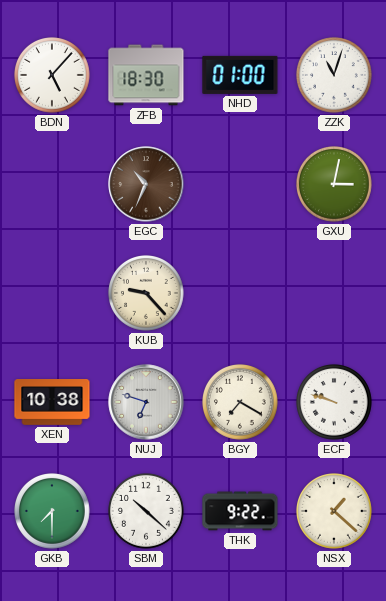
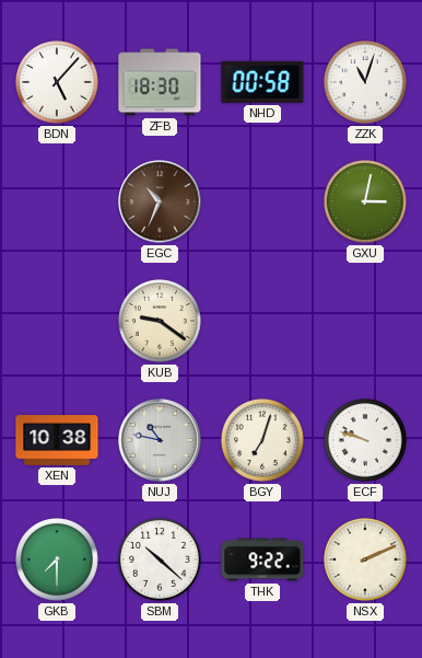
NHD: 01:00 -> 00:58
KUB: 9:23 -> 9:21
NUJ: 6:48 -> 10:47
BGY: 7:20 -> 7:03
NSX: 1:22 -> 2:11
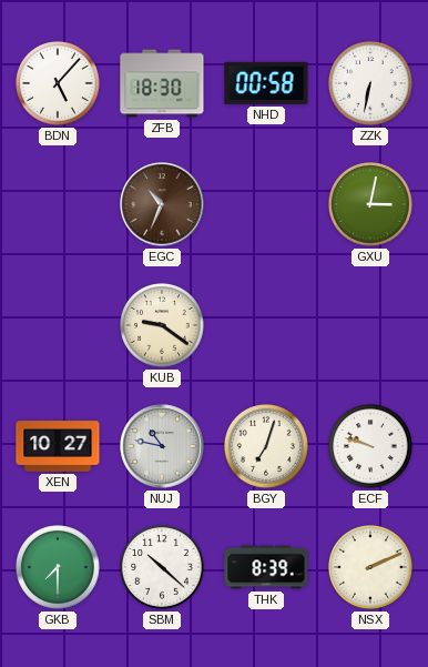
ZZK: 11:03 -> 6:32
XEN: 10:38 -> 10:27
THK: 9:22 -> 8:39
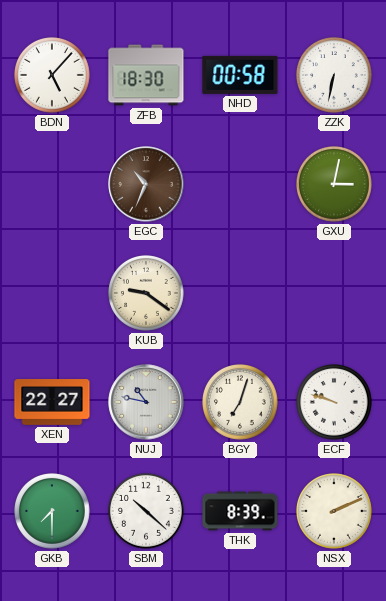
XEN: 10:27 -> 22:27
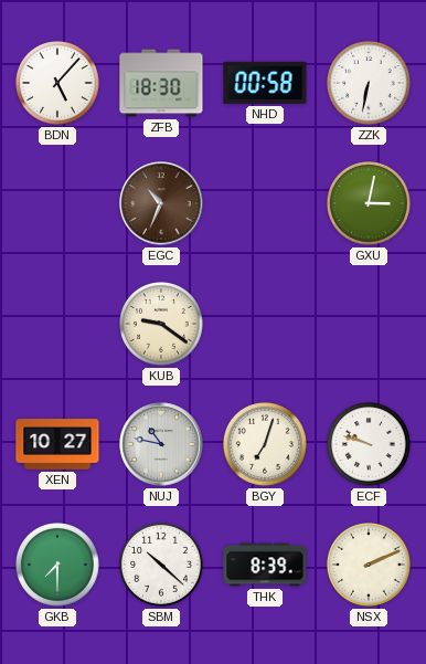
XEN: 22:27 -> 10:27
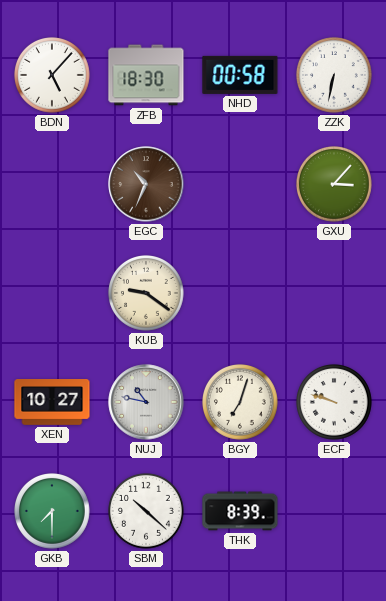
GXU: 3:02 -> 3:07
NSX: 2:11 -> none
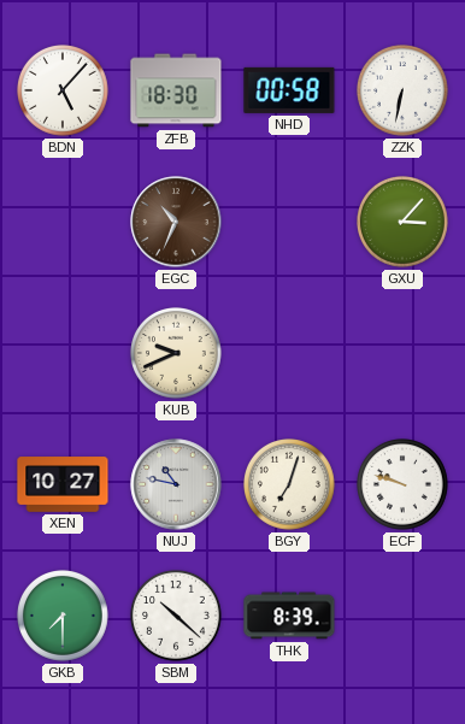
KUB: 9:21 -> 9:41
